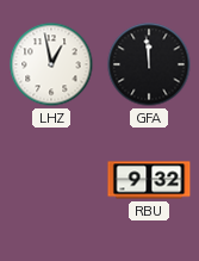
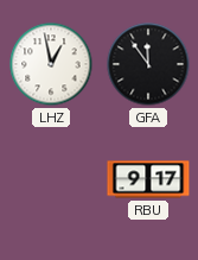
GFA: 11:59 -> 11:54
RBU: 9:32 -> 9:17
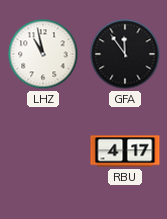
LHZ: 12:58 -> 10:58
RBU: 9:17 -> 4:17
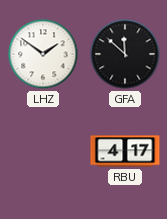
LHZ: 10:58 -> 1:51
GFA: 11:54 -> 11:52
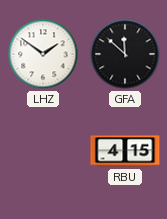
RBU: 4:17 -> 4:15
